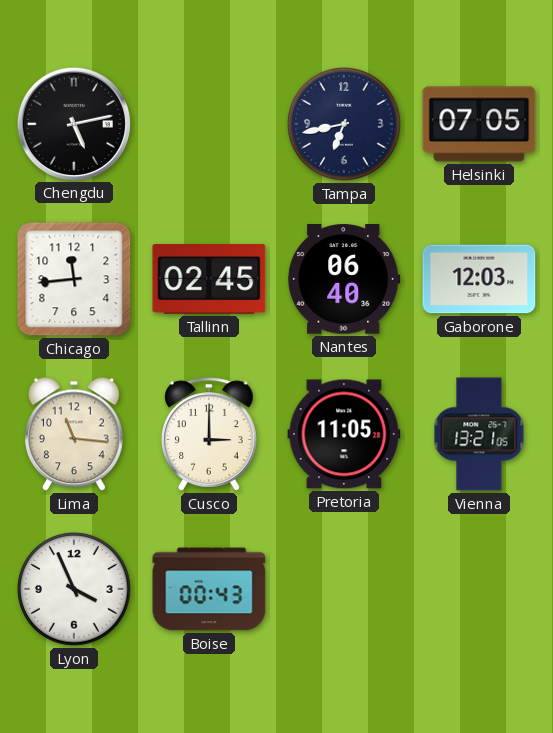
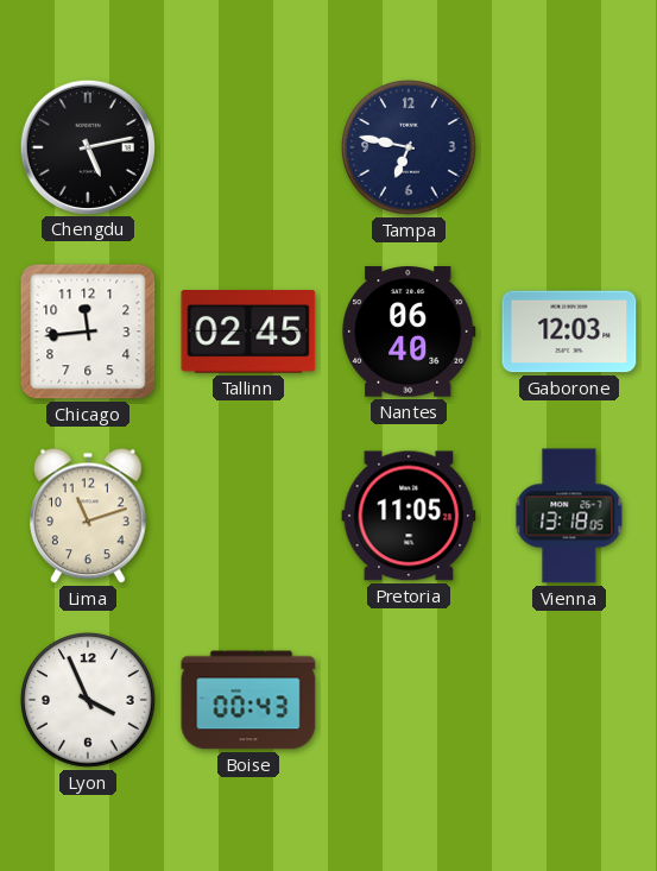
Tampa: 6:43 -> 6:47
Helsinki: 07:05 -> none
Lima: 11:16 -> 11:12
Cusco: 3:00 -> none
Vienna: 13:21 -> 13:18
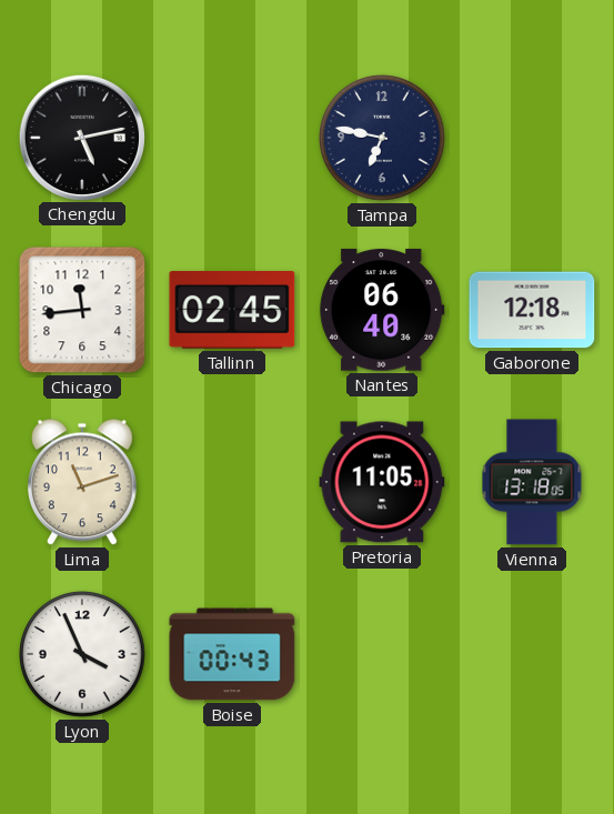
Gaborone: 12:03 -> 12:18
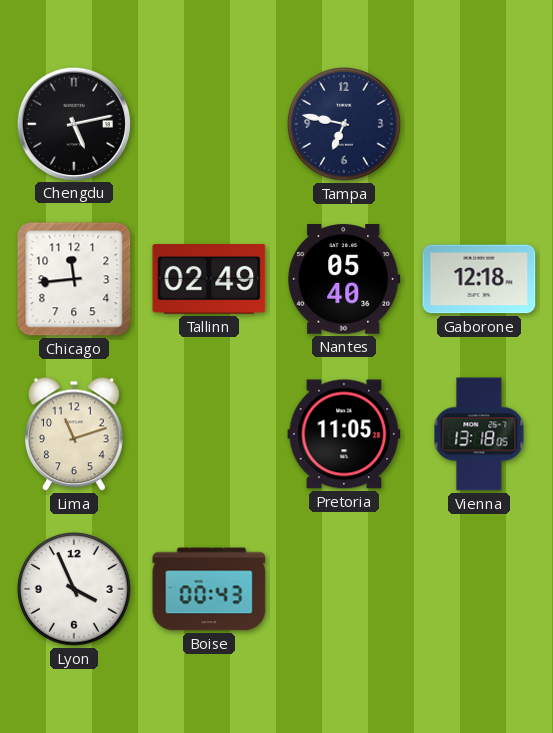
Tallinn: 02:45 -> 02:49
Nantes: 06:40 -> 05:40
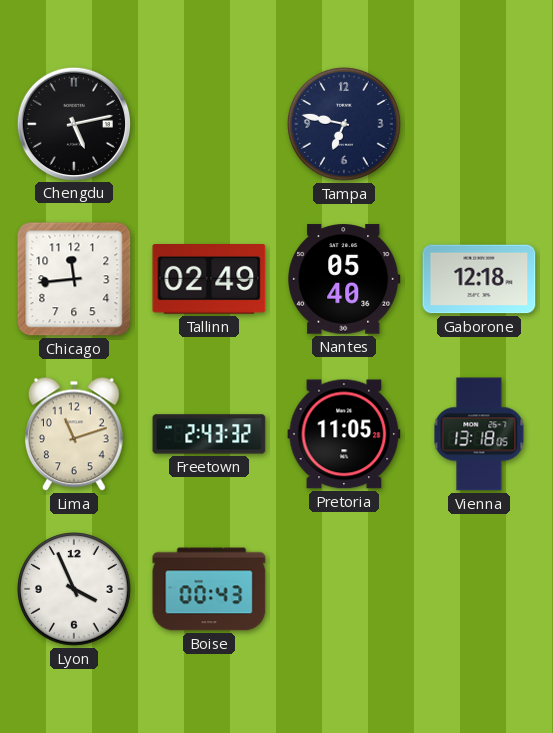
Freetown: none -> 2:43
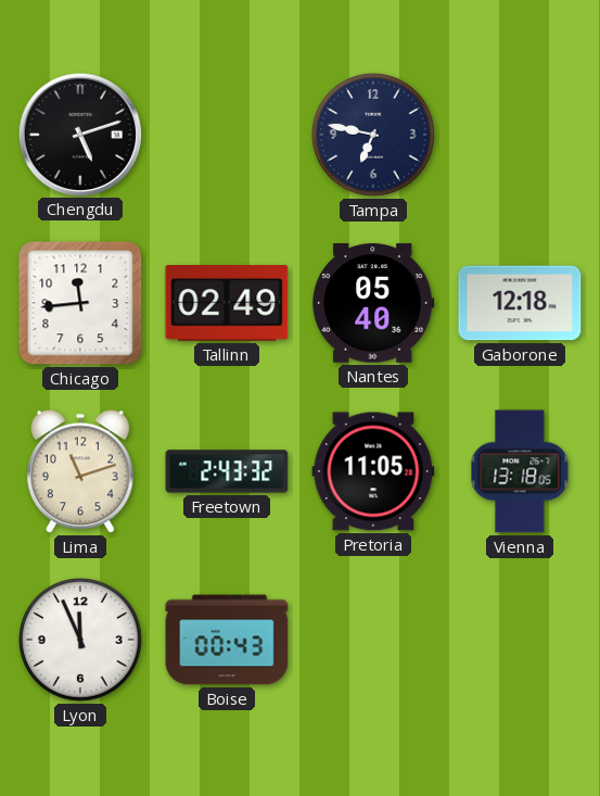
Chengdu: 5:13 -> 5:12
Lyon: 3:56 -> 11:56
